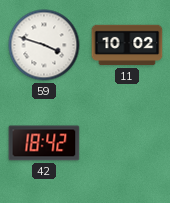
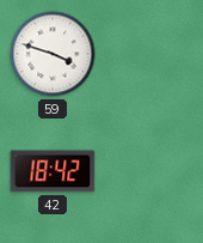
11: 10:02 -> none
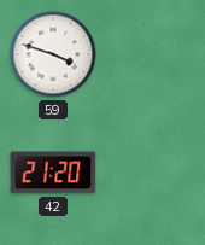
42: 18:42 -> 21:20
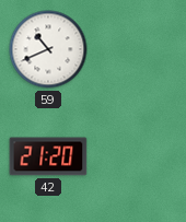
59: 3:48 -> 10:41
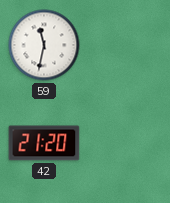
59: 10:41 -> 11:32
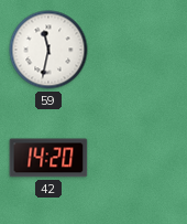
42: 21:20 -> 14:20
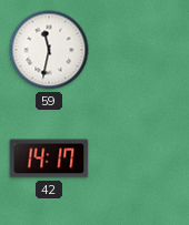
42: 14:20 -> 14:17
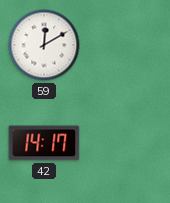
59: 11:32 -> 12:10
